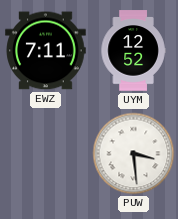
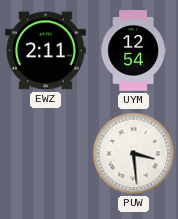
EWZ: 7:11 -> 2:11
UYM: 12:52 -> 12:54
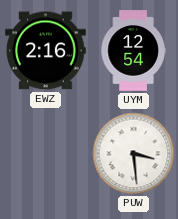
EWZ: 2:11 -> 2:16
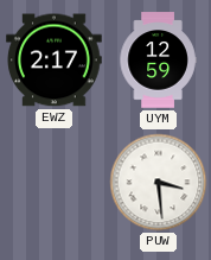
EWZ: 2:16 -> 2:17
UYM: 12:54 -> 12:59
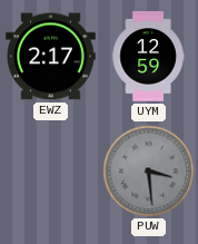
PUW dial: white -> grey
